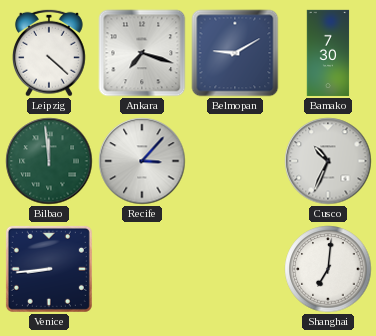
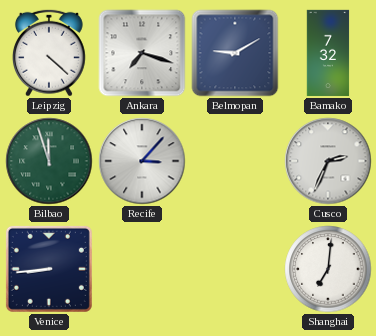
Bamako: 7:30 -> 7:32
Bilbao: 11:59 -> 11:57
Cusco: 10:34 -> 2:34
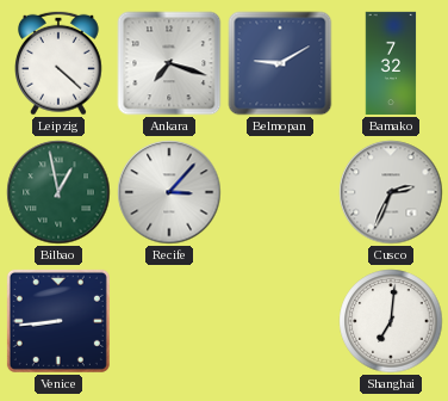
Bilbao: 11:57 -> 12:58
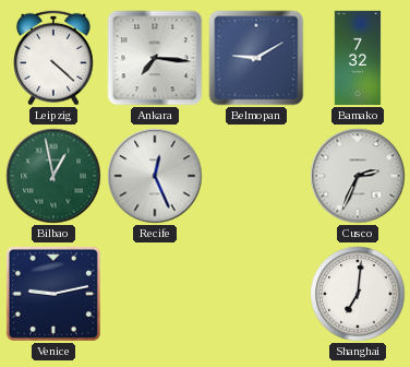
Ankara: 7:18 -> 7:16
Recife: 3:07 -> 12:26
Venice: 8:44 -> 9:13
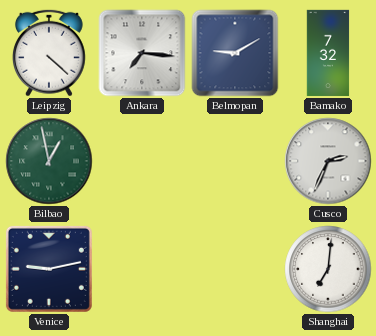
Recife: 12:26 -> none
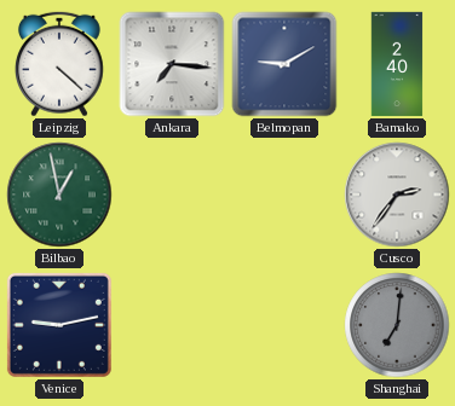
Bamako: 7:32 -> 2:40
Cusco: 2:34 -> 2:36
Shanghai dial: white -> grey
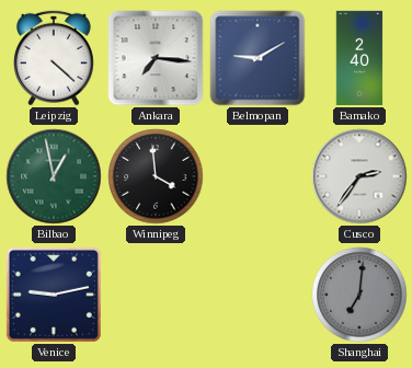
Winnipeg: none -> 3:59
